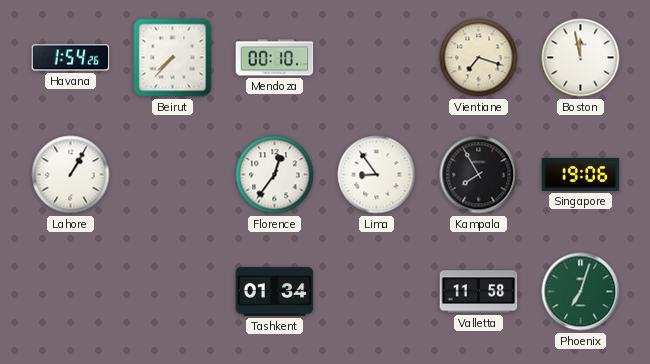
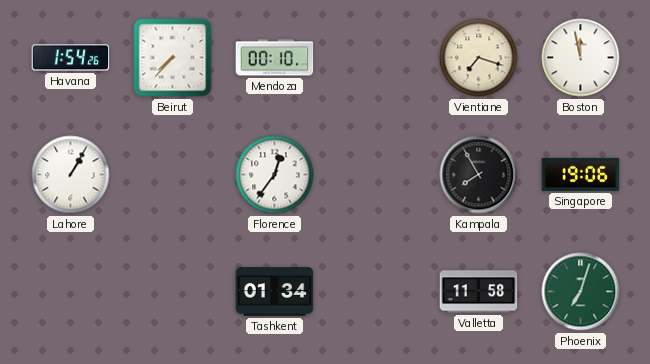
Lima: 8:54 -> none
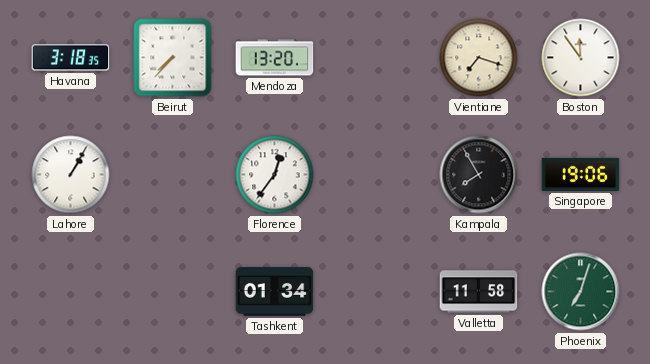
Havana: 1:54 -> 3:18
Mendoza: 00:10 -> 13:20
Boston: 11:58 -> 11:54
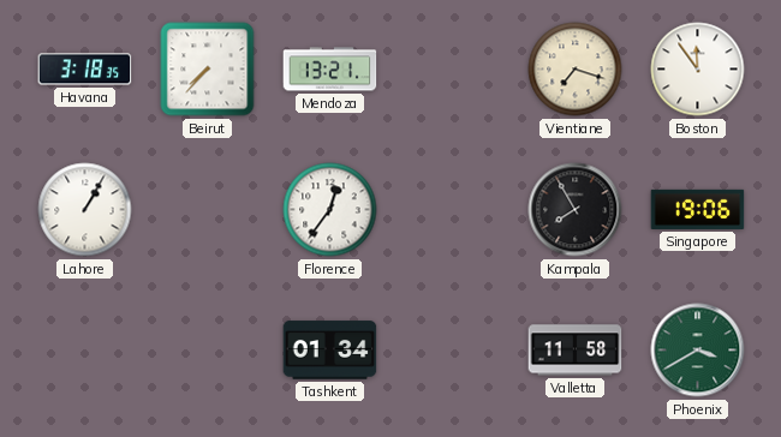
Mendoza: 13:20 -> 13:21
Phoenix: 7:03 -> 3:40
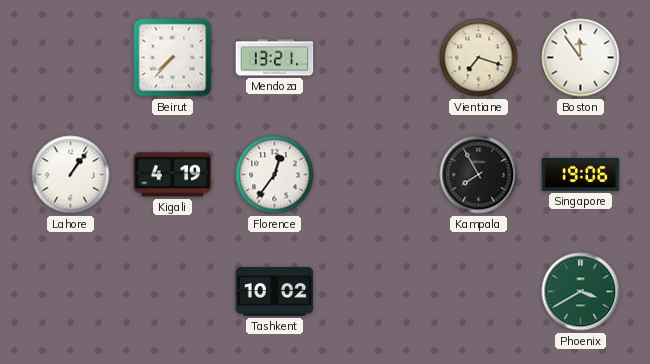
Havana: 3:18 -> none
Lahore: 1:05 -> 1:06
Kigali: none -> 4:19
Tashkent: 01:34 -> 10:02
Valletta: 11:58 -> none
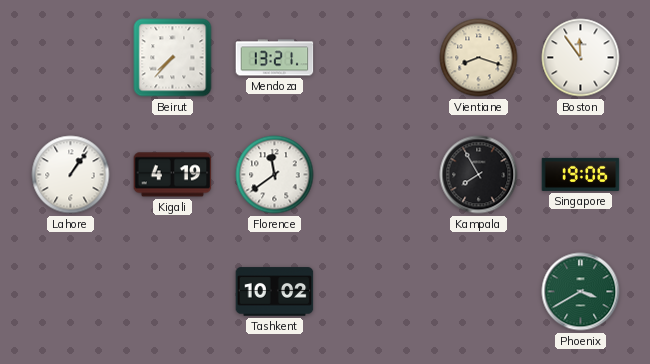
Vientiane: 7:18 -> 8:18
Florence: 12:36 -> 11:39
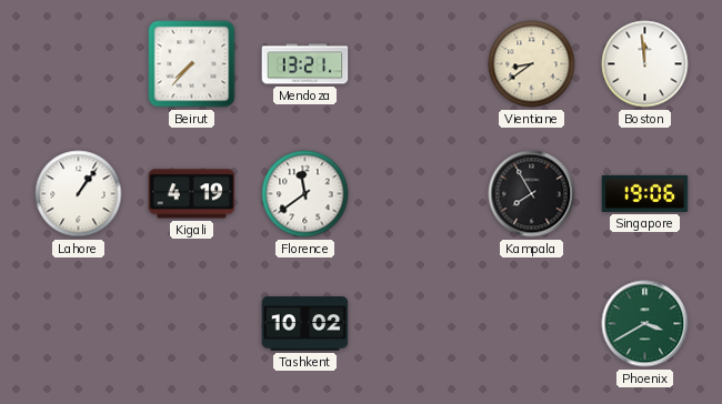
Vientiane: 8:18 -> 8:39
Boston: 11:54 -> 11:59
